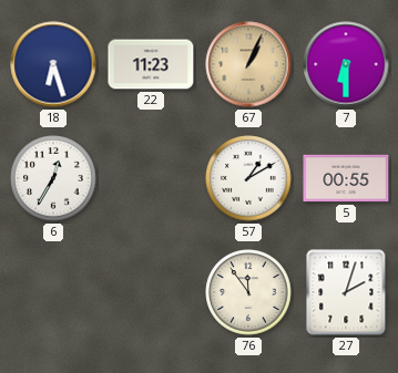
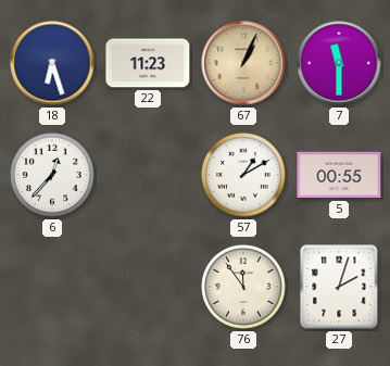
7: 6:30 -> 11:30
6: 12:35 -> 12:37
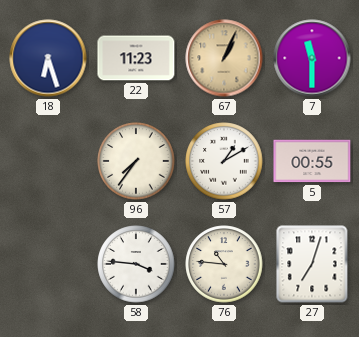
6: 12:37 -> none
96: none -> 7:36
58: none -> 3:46
76: 11:54 -> 10:46
27: 2:03 -> 7:03
